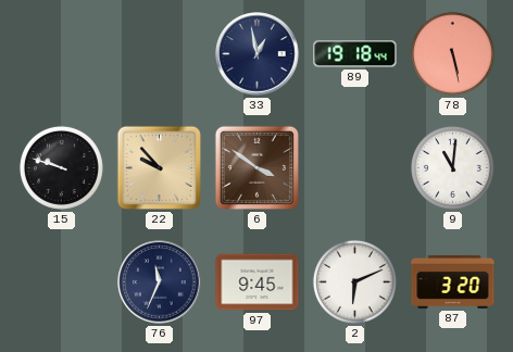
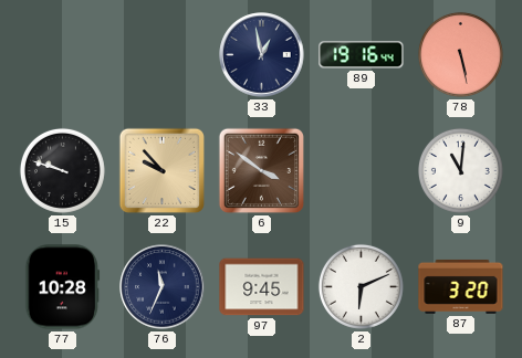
89: 19:18 -> 19:16
77: none -> 10:28
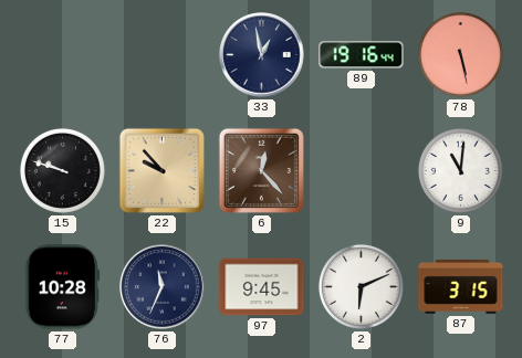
6: 3:51 -> 12:23
87: 3:20 -> 3:15
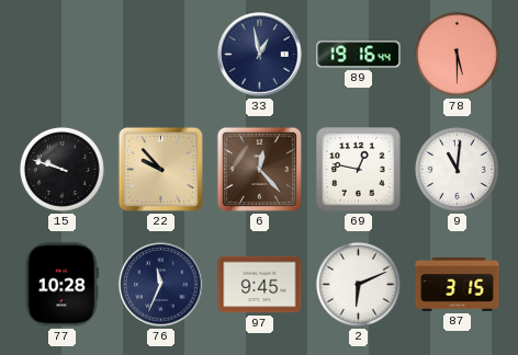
78: 5:28 -> 5:30
69: none -> 12:47
